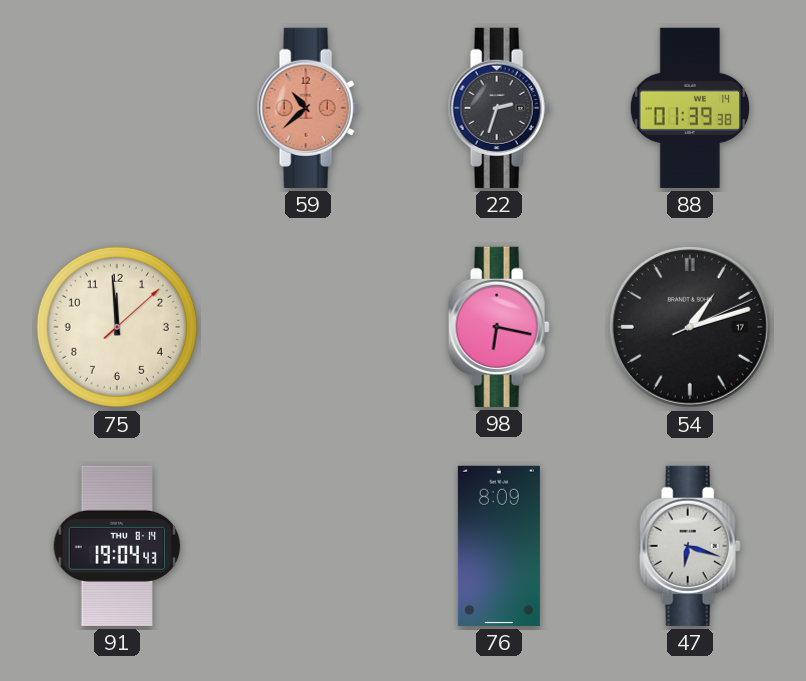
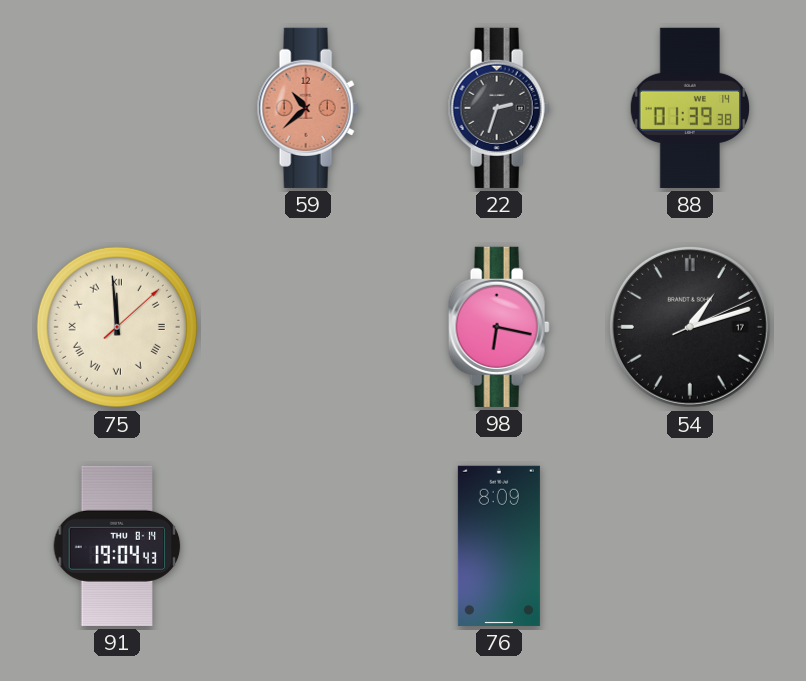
75 numerals: Arabic -> Roman
47: 6:18 -> none
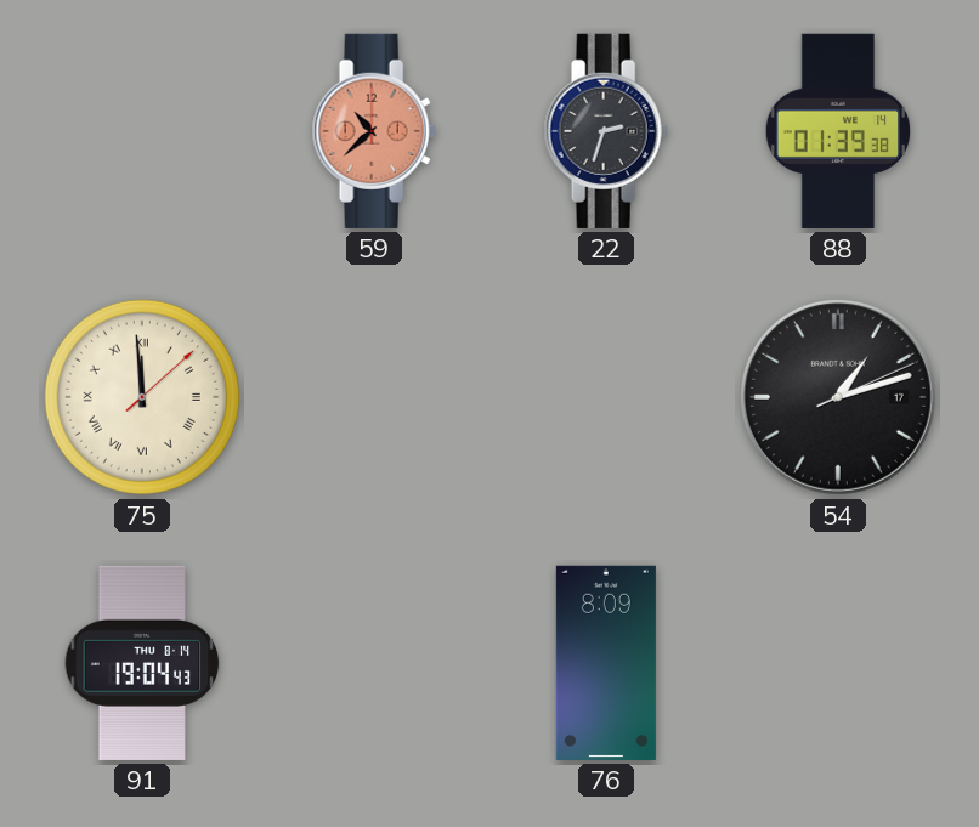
98: 6:17 -> none
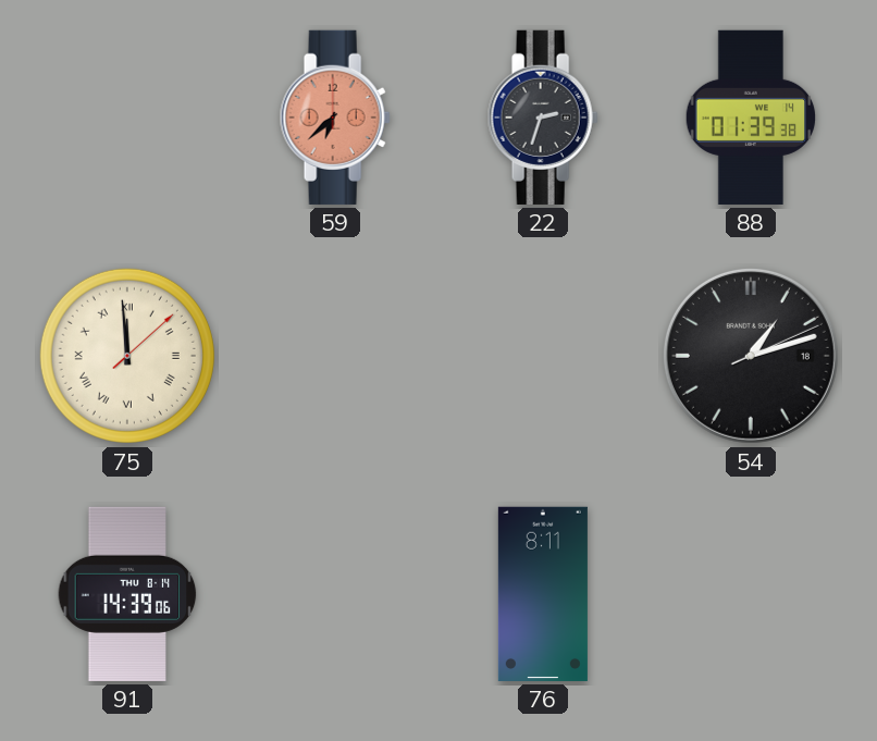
59: 10:38 -> 6:38
54 date: 17 -> 18
91: 19:04 -> 14:39
76: 8:09 -> 8:11
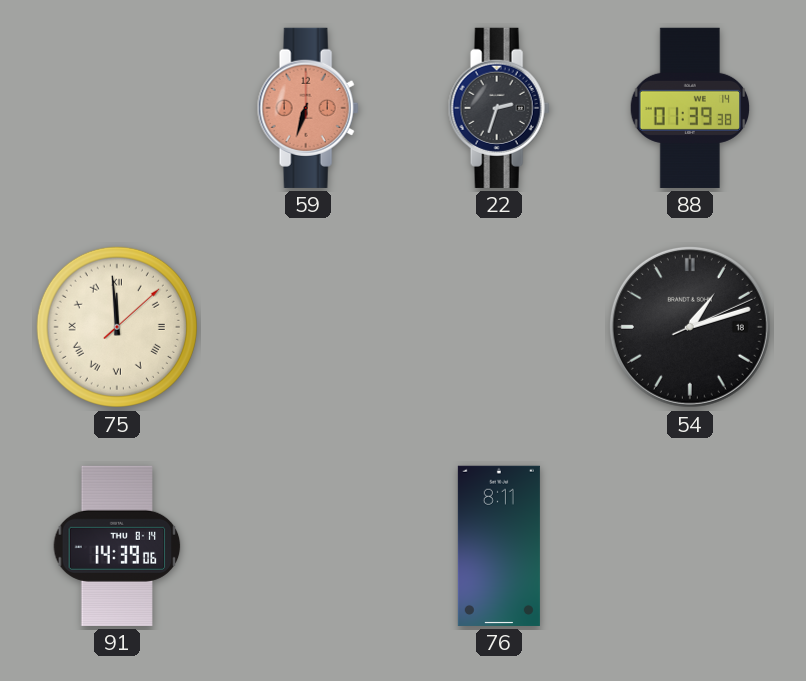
59: 6:38 -> 6:33
